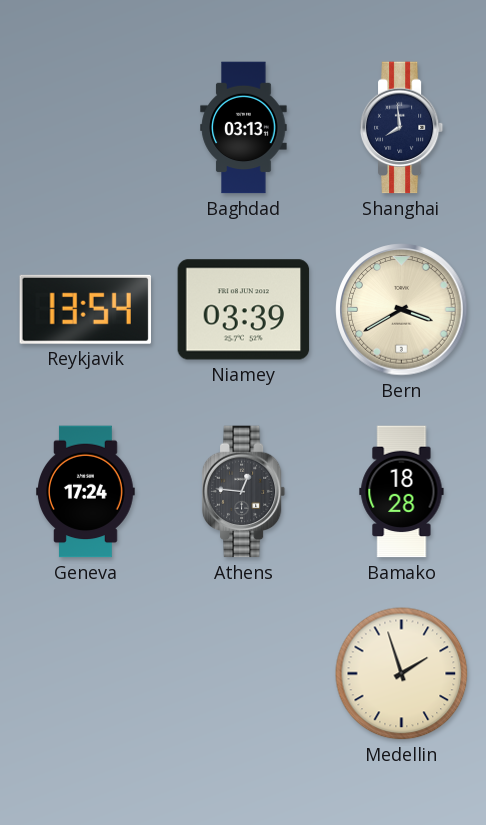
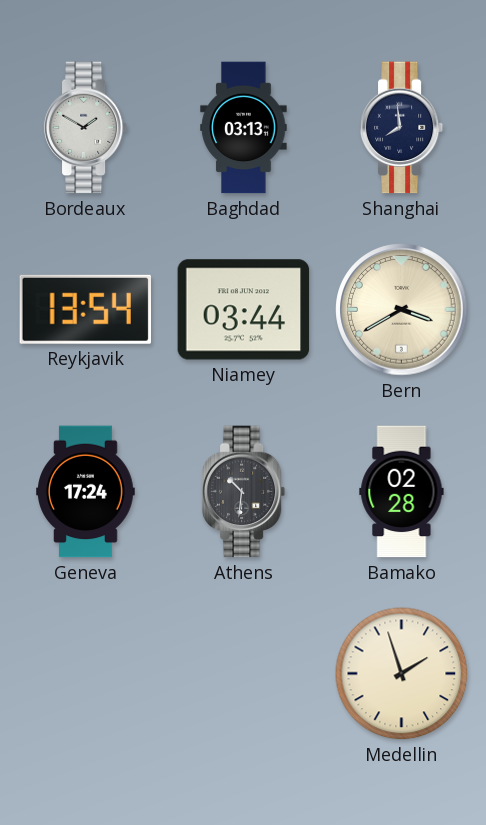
Bordeaux: none -> 1:50
Niamey: 03:39 -> 03:44
Athens: 12:46 -> 10:31
Bamako: 18:28 -> 02:28
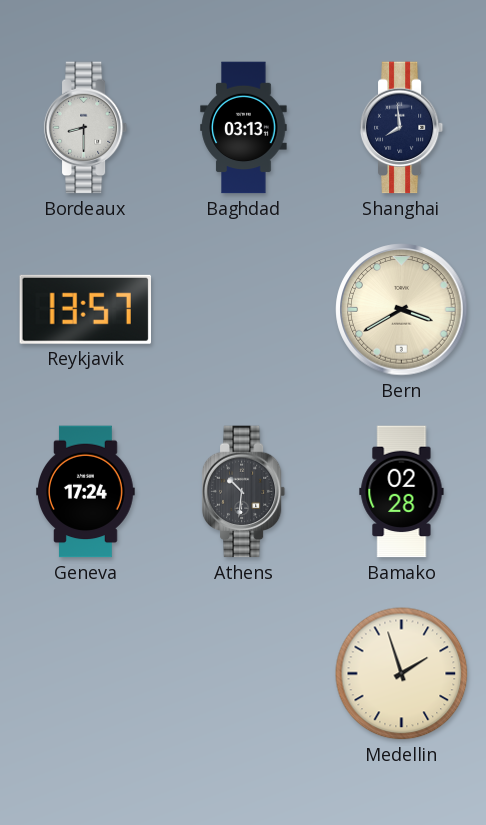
Bordeaux: 1:50 -> 8:30
Reykjavik: 13:54 -> 13:57
Niamey: 03:44 -> none
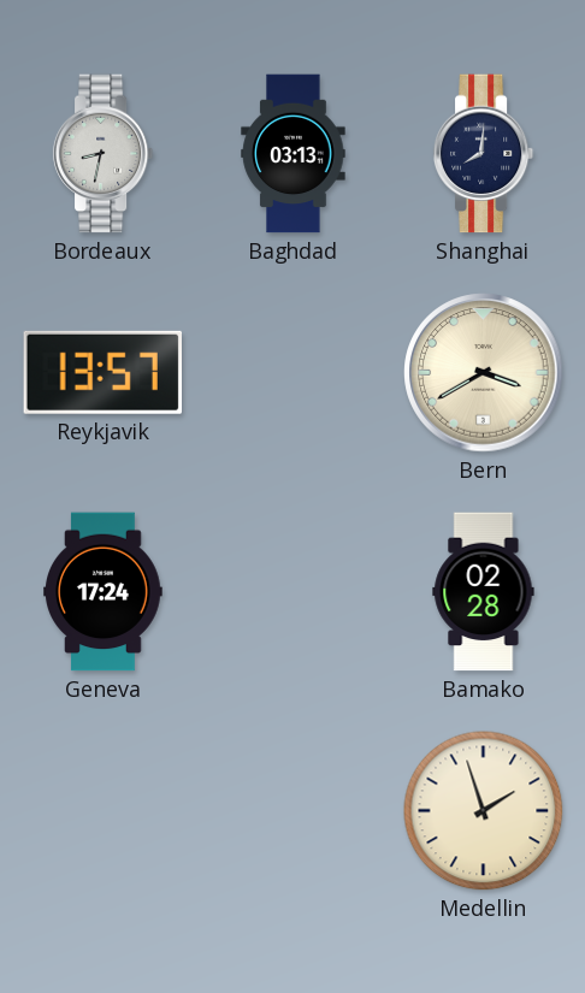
Bordeaux: 8:30 -> 8:32
Shanghai: 7:59 -> 8:01
Athens: 10:31 -> none
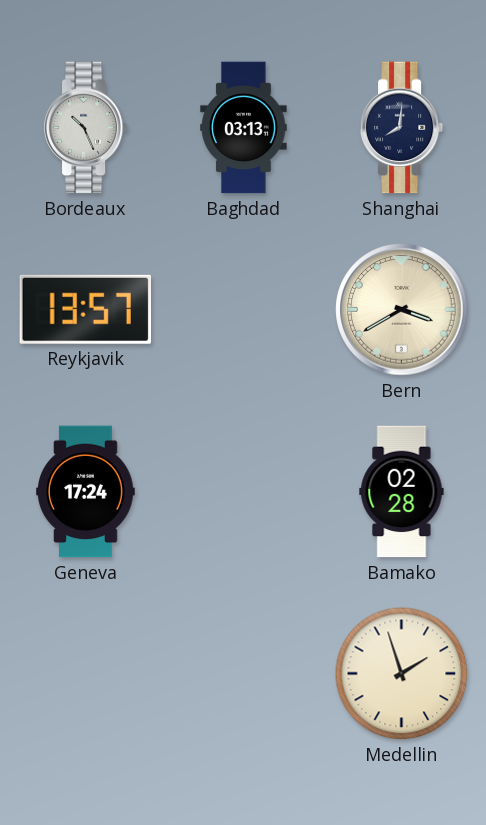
Bordeaux: 8:32 -> 10:26
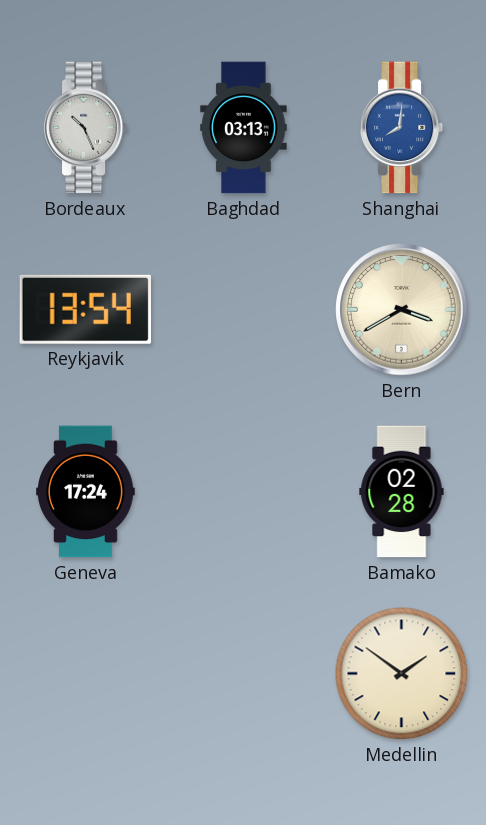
Shanghai dial: navy -> blue
Reykjavik: 13:57 -> 13:54
Medellin: 1:57 -> 1:51
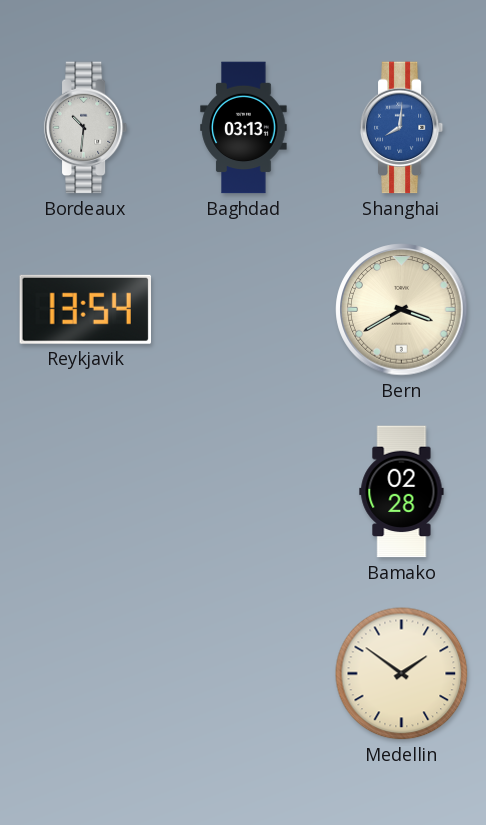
Bordeaux: 10:26 -> 10:31
Geneva: 17:24 -> none
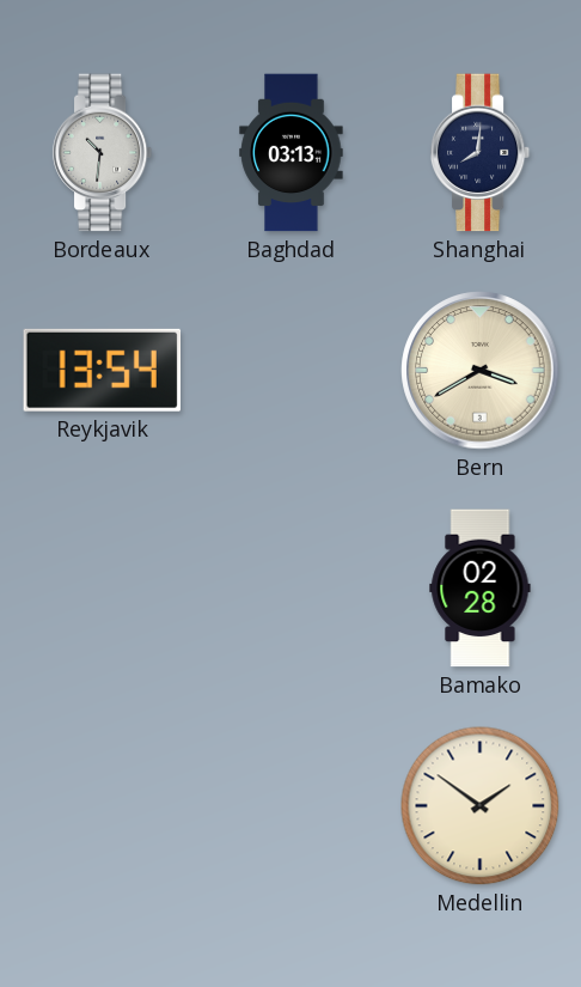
Shanghai dial: blue -> navy
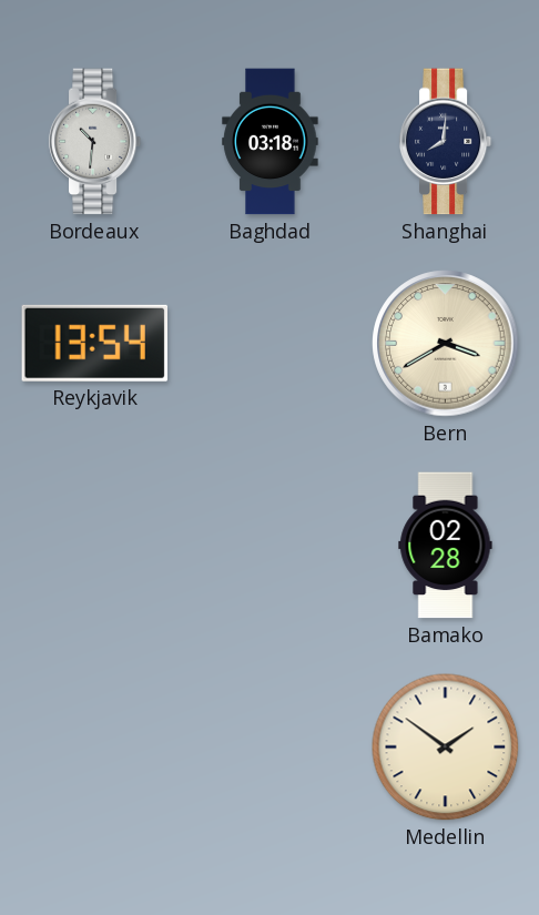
Baghdad: 03:13 -> 03:18
